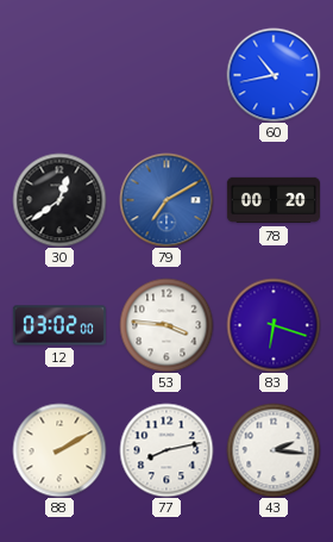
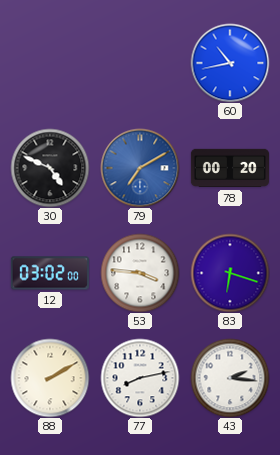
30: 12:39 -> 4:49
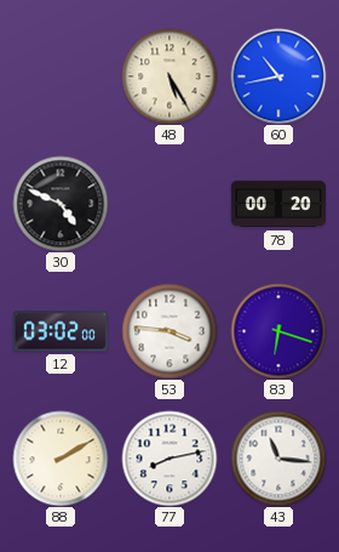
48: none -> 5:25
79: 7:10 -> none
43: 2:16 -> 11:16
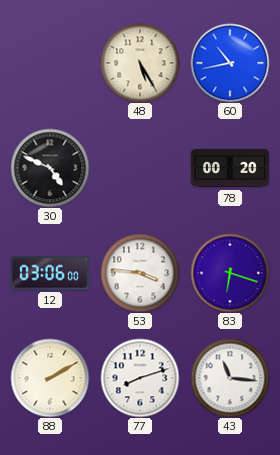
12: 03:02 -> 03:06
77: 8:13 -> 8:12
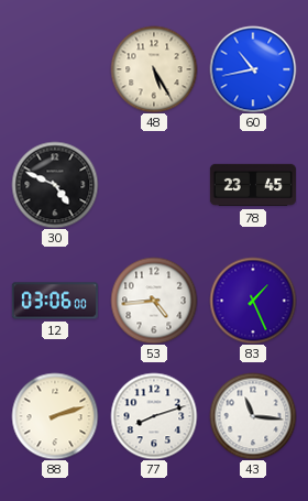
78: 00:20 -> 23:45
53: 3:46 -> 4:44
83: 6:18 -> 1:26
88: 2:10 -> 2:12
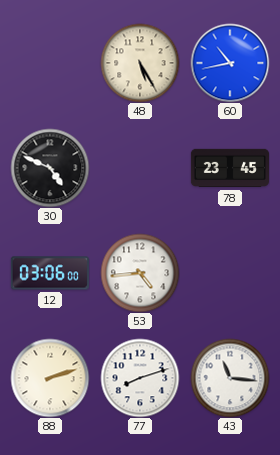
83: 1:26 -> none
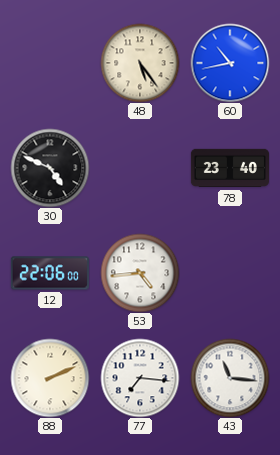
48: 5:25 -> 5:24
78: 23:45 -> 23:40
12: 03:06 -> 22:06
88: 2:12 -> 2:11
77: 8:12 -> 7:16
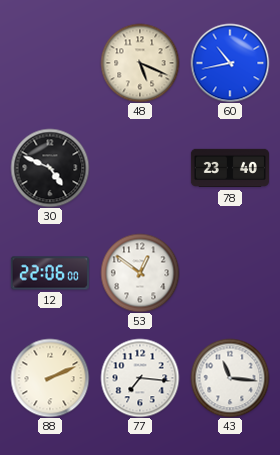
48: 5:24 -> 5:19
53: 4:44 -> 12:51
